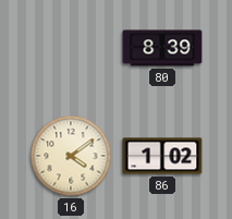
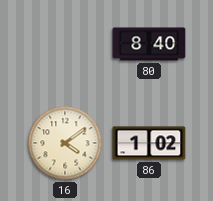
80: 8:39 -> 8:40
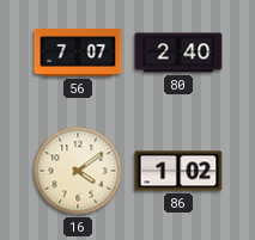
56: none -> 7:07
80: 8:40 -> 2:40
